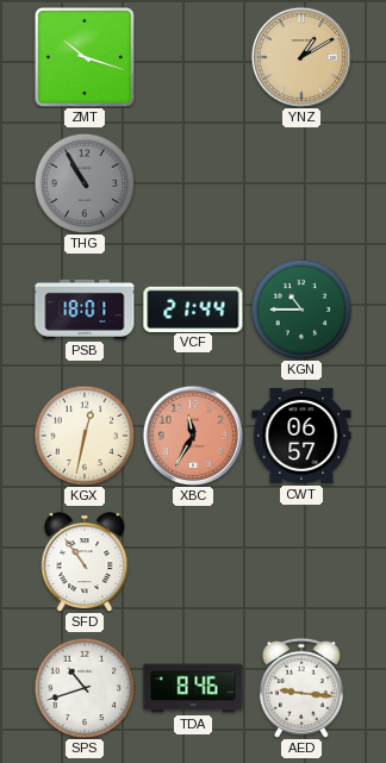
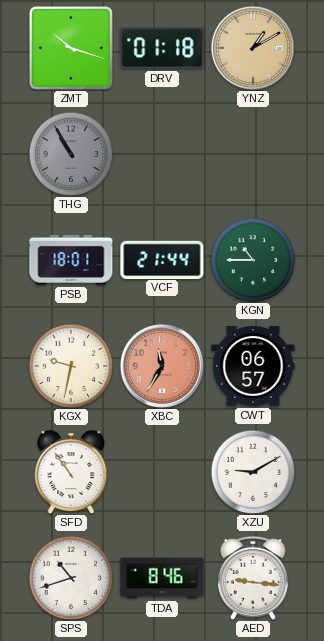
DRV: none -> 01:18
KGX: 12:32 -> 9:32
XZU: none -> 9:10
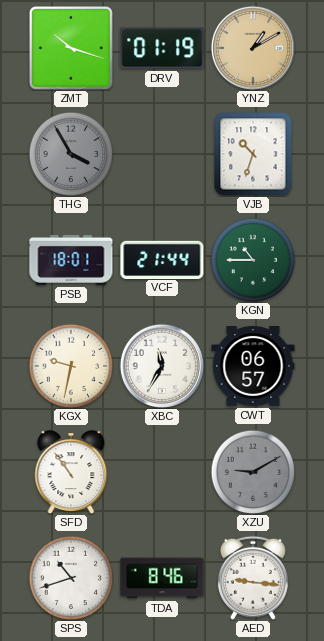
DRV: 01:18 -> 01:19
THG: 10:55 -> 3:55
VJB: none -> 10:33
XBC dial: salmon -> white
XZU dial: white -> grey
